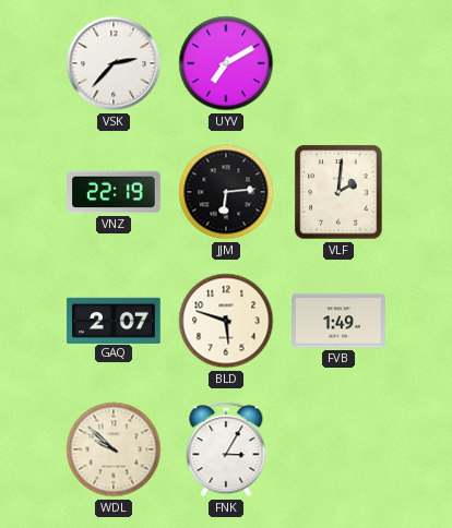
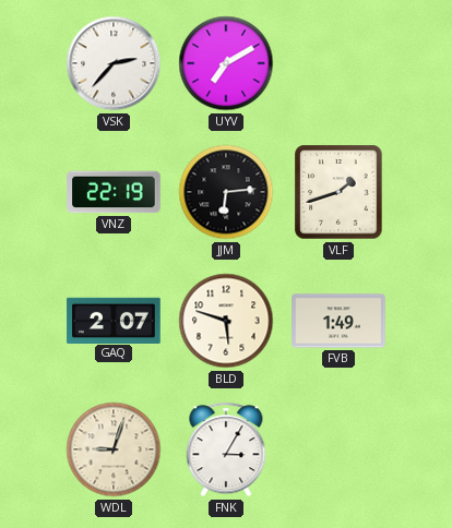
VLF: 2:01 -> 1:42
WDL: 9:52 -> 9:03
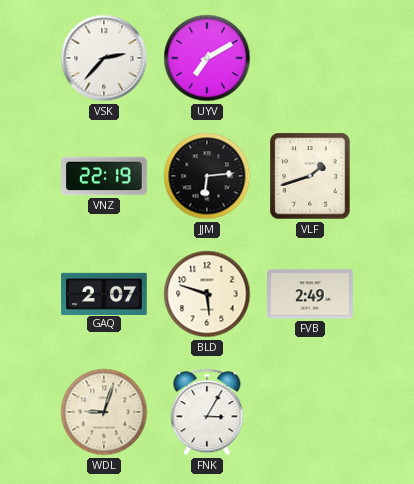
FVB: 1:49 -> 2:49
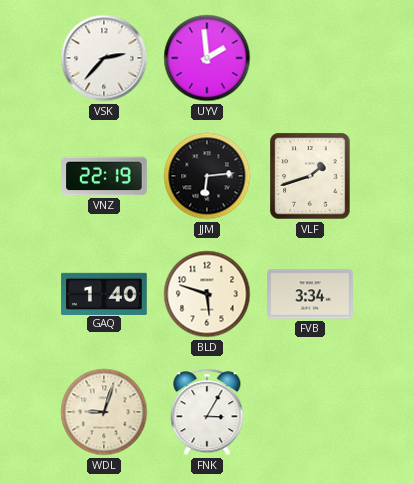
UYV: 7:10 -> 1:59
GAQ: 2:07 -> 1:40
FVB: 2:49 -> 3:34
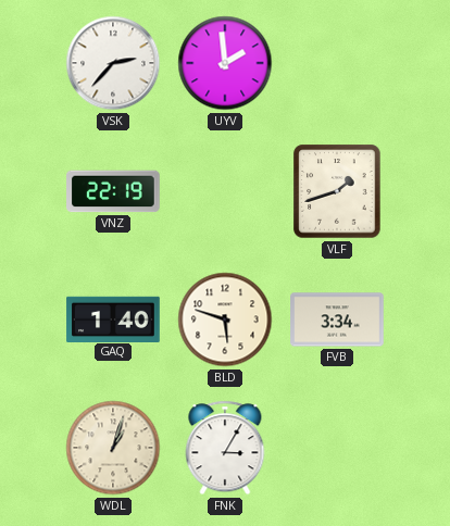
JJM: 6:14 -> none
WDL: 9:03 -> 1:03
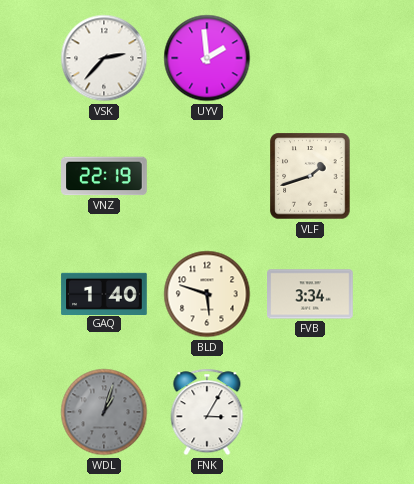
WDL dial: cream -> grey
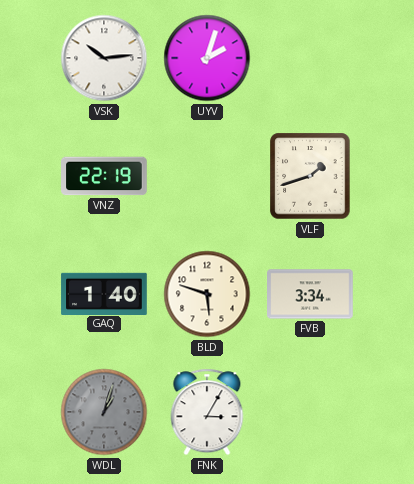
VSK: 2:37 -> 10:14
UYV: 1:59 -> 2:03
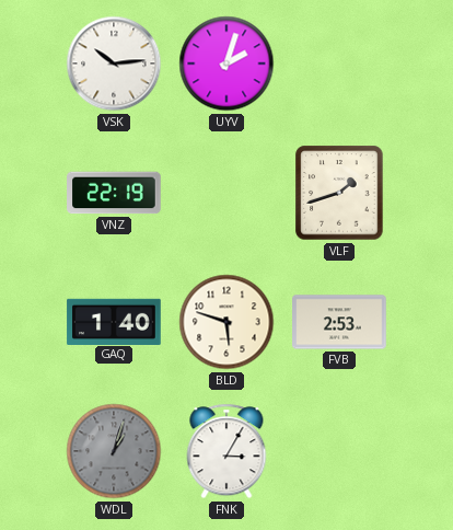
FVB: 3:34 -> 2:53
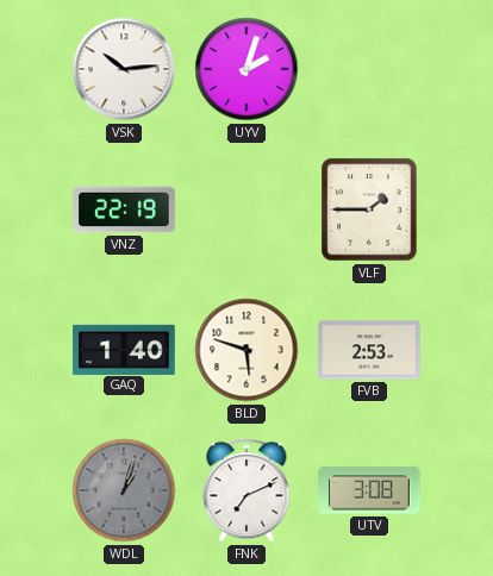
VLF: 1:42 -> 1:45
FNK: 3:05 -> 7:11
UTV: none -> 3:08
